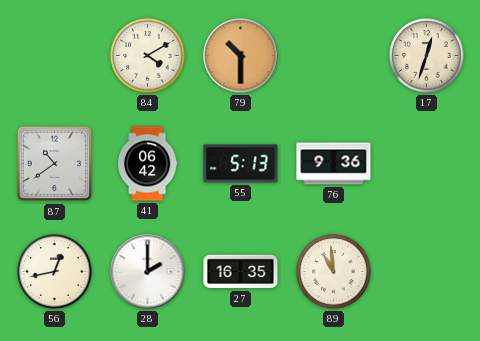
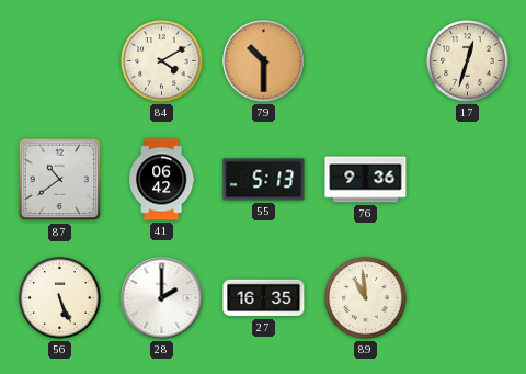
56: 12:43 -> 5:26
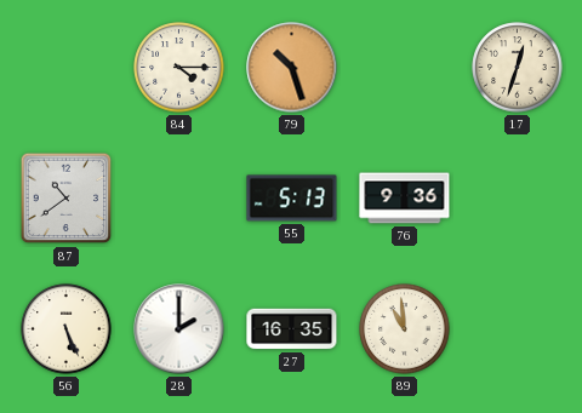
84: 4:10 -> 4:15
79: 10:30 -> 10:27
41: 06:42 -> none
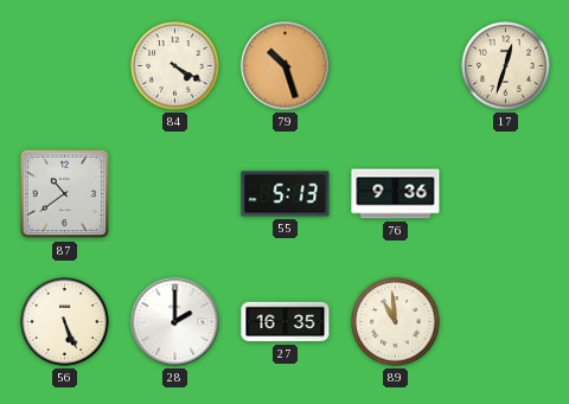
84: 4:15 -> 4:20
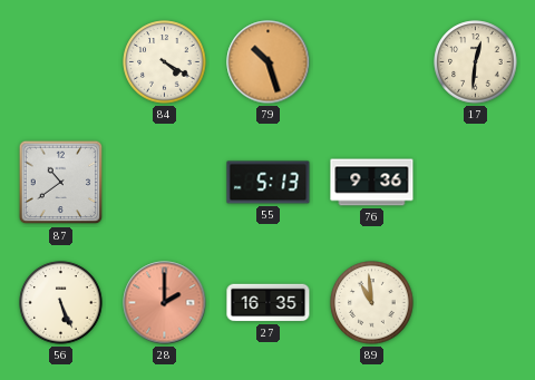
17: 12:33 -> 12:31
28 dial: white -> salmon
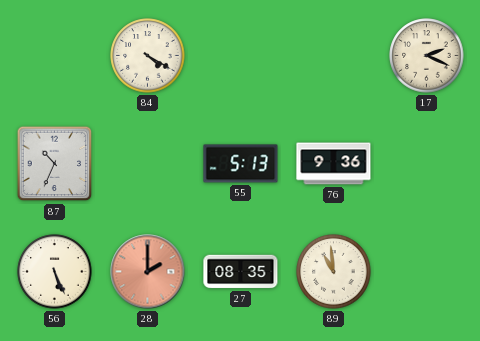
79: 10:27 -> none
17: 12:31 -> 2:19
87: 10:39 -> 10:34
27: 16:35 -> 08:35
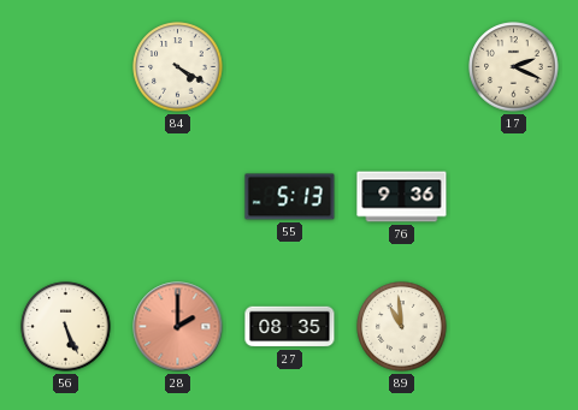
87: 10:34 -> none
